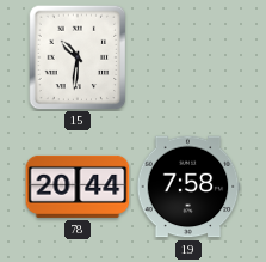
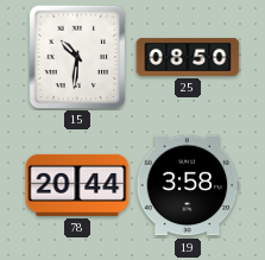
25: none -> 08:50
19: 7:58 -> 3:58
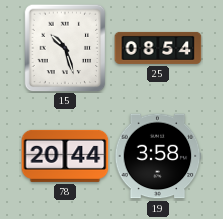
15: 10:31 -> 10:27
25: 08:50 -> 08:54
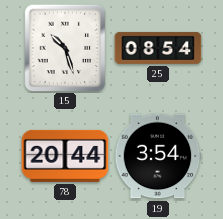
19: 3:58 -> 3:54
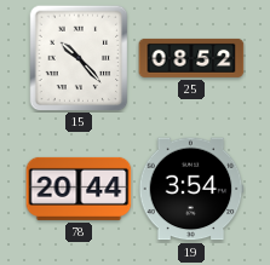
15: 10:27 -> 10:23
25: 08:54 -> 08:52
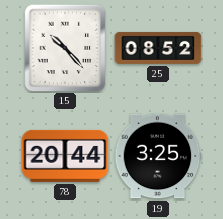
19: 3:54 -> 3:25
